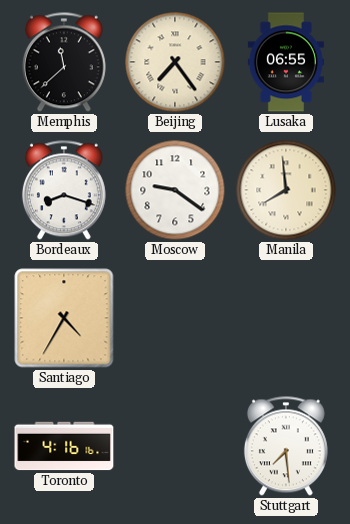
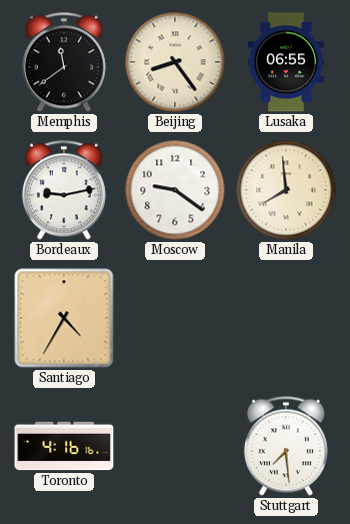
Memphis: 11:38 -> 11:39
Beijing: 7:24 -> 8:24
Bordeaux: 8:18 -> 9:13
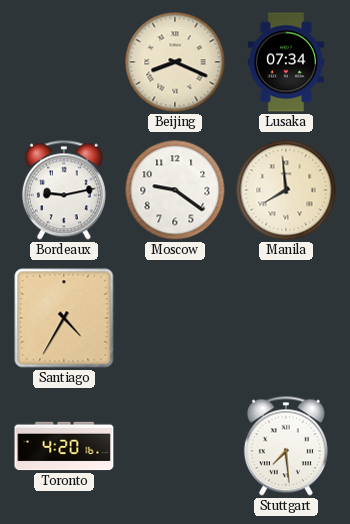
Memphis: 11:39 -> none
Beijing: 8:24 -> 8:19
Lusaka: 06:55 -> 07:34
Toronto: 4:16 -> 4:20
